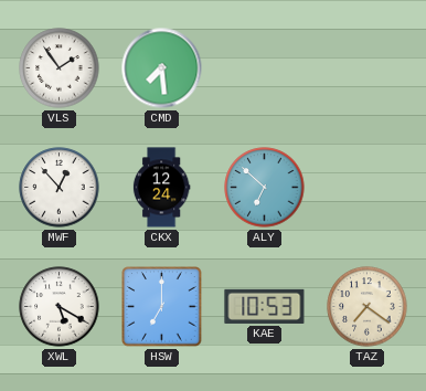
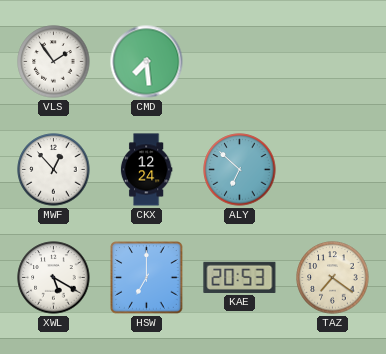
KAE: 10:53 -> 20:53
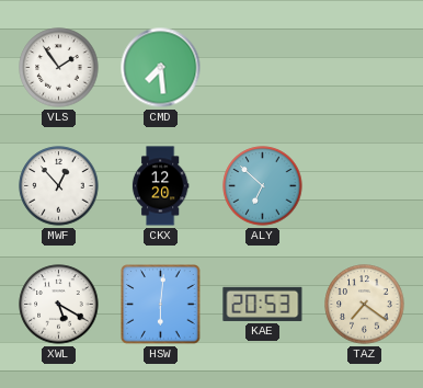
CKX: 12:24 -> 12:20
HSW: 7:00 -> 6:01
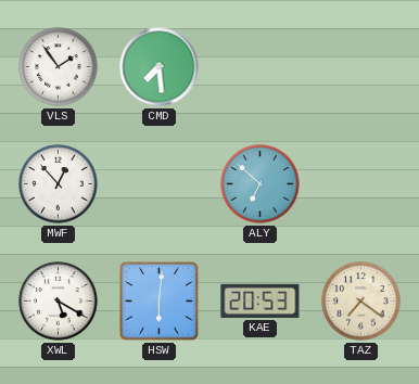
CKX: 12:20 -> none
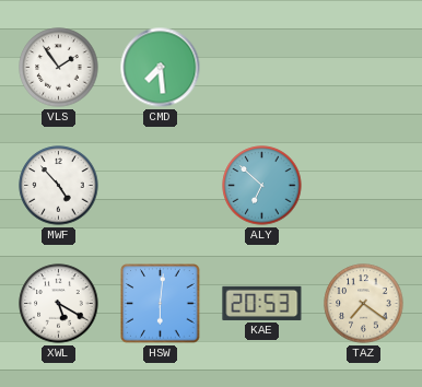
MWF: 12:53 -> 4:53
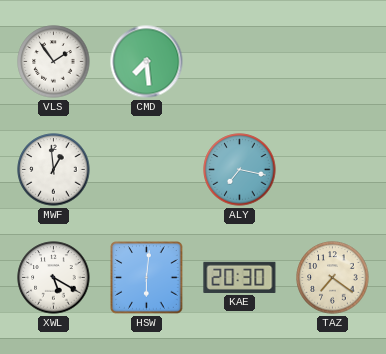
MWF: 4:53 -> 12:59
ALY: 6:52 -> 7:17
KAE: 20:53 -> 20:30
